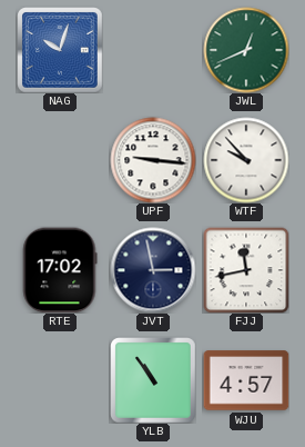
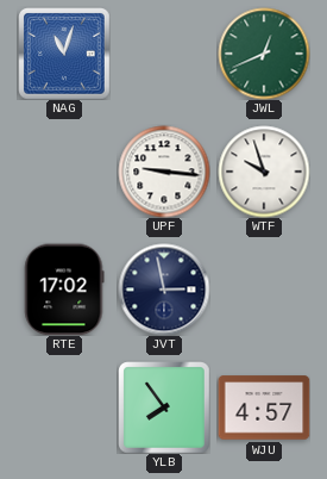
NAG: 10:03 -> 11:03
WTF: 9:53 -> 9:57
FJJ: 11:43 -> none
YLB: 10:54 -> 7:54
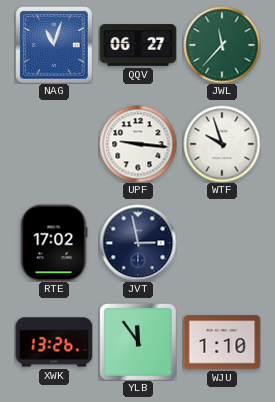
QQV: none -> 06:27
JWL: 12:41 -> 11:37
XWK: none -> 13:26
YLB: 7:54 -> 11:54
WJU: 4:57 -> 1:10
